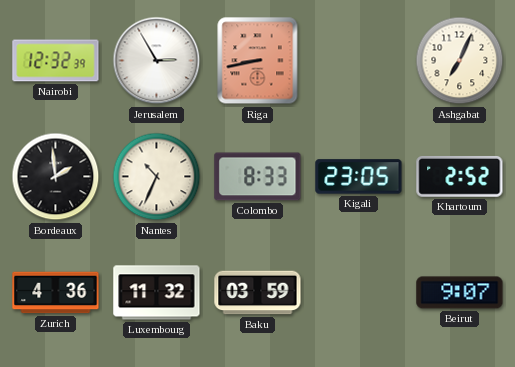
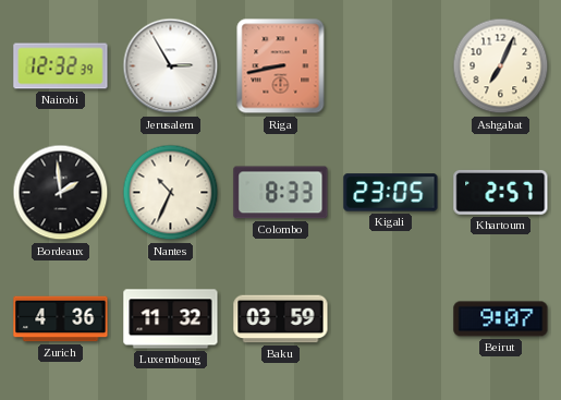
Khartoum: 2:52 -> 2:57
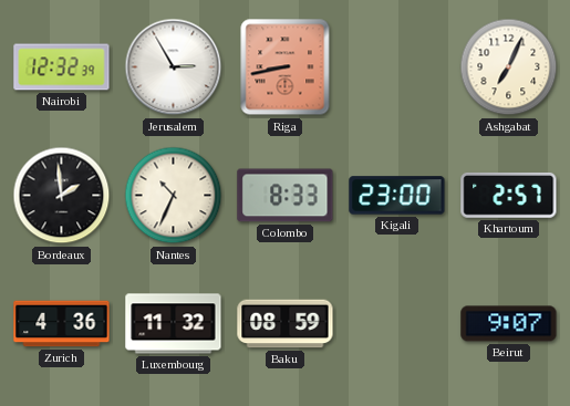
Kigali: 23:05 -> 23:00
Baku: 03:59 -> 08:59
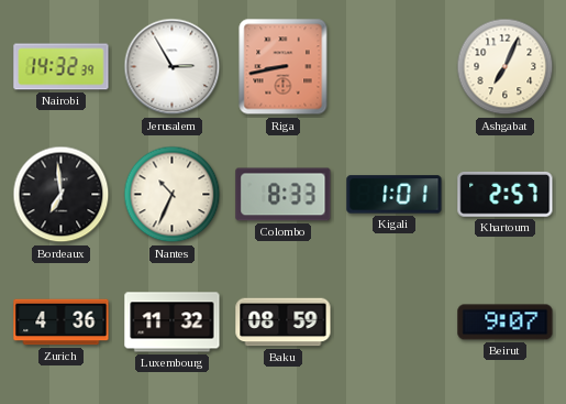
Nairobi: 12:32 -> 14:32
Bordeaux: 1:59 -> 6:59
Kigali: 23:00 -> 1:01
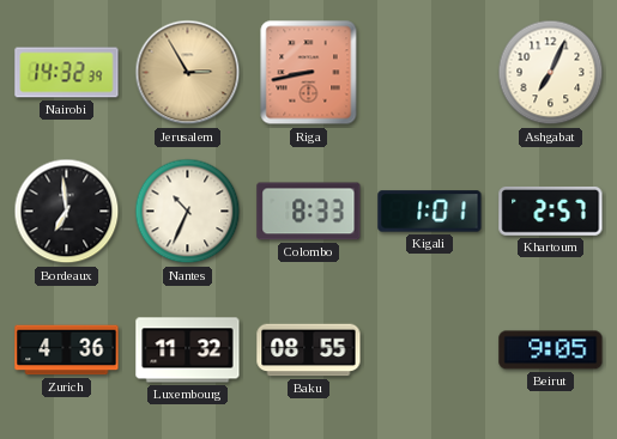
Jerusalem dial: white -> champagne
Baku: 08:59 -> 08:55
Beirut: 9:07 -> 9:05
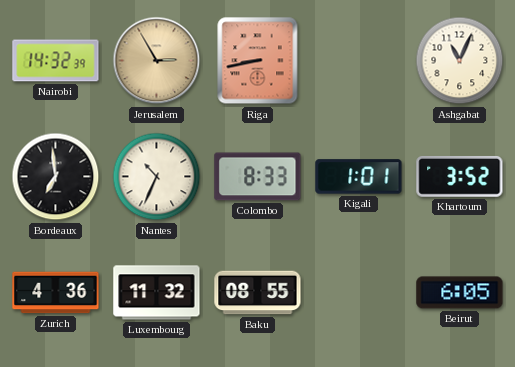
Ashgabat: 7:04 -> 11:04
Khartoum: 2:57 -> 3:52
Beirut: 9:05 -> 6:05
